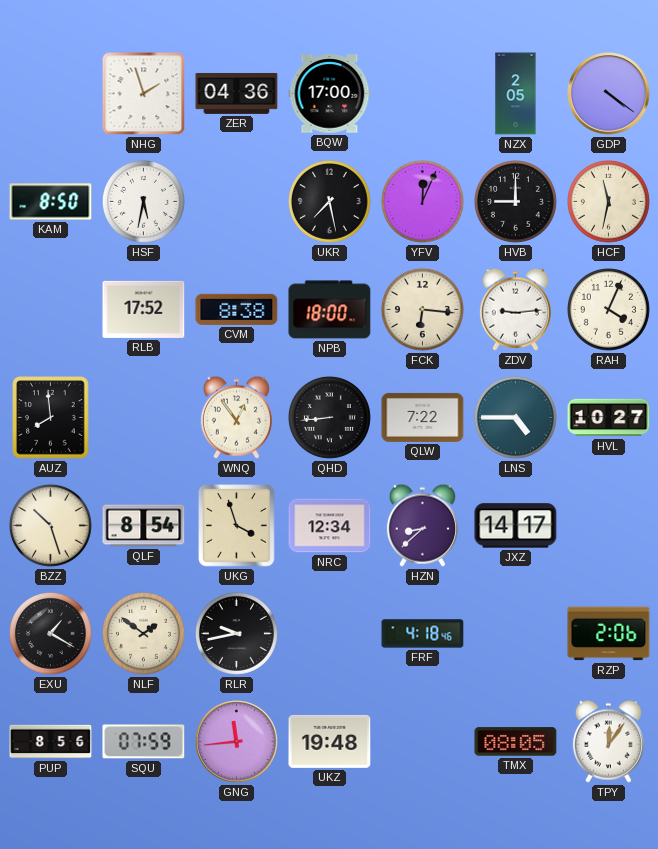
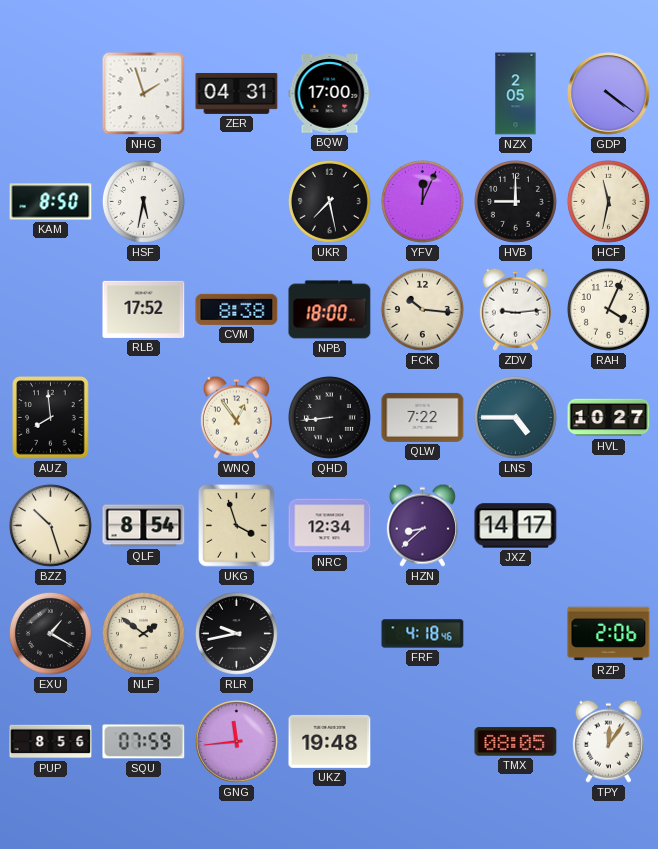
ZER: 04:36 -> 04:31
FCK: 6:16 -> 10:16
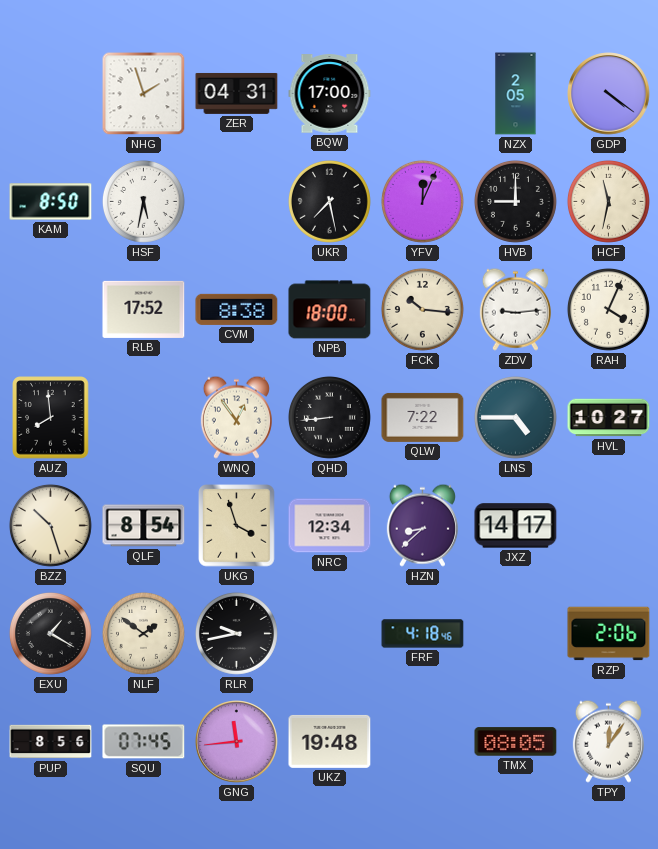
SQU: 07:59 -> 07:45
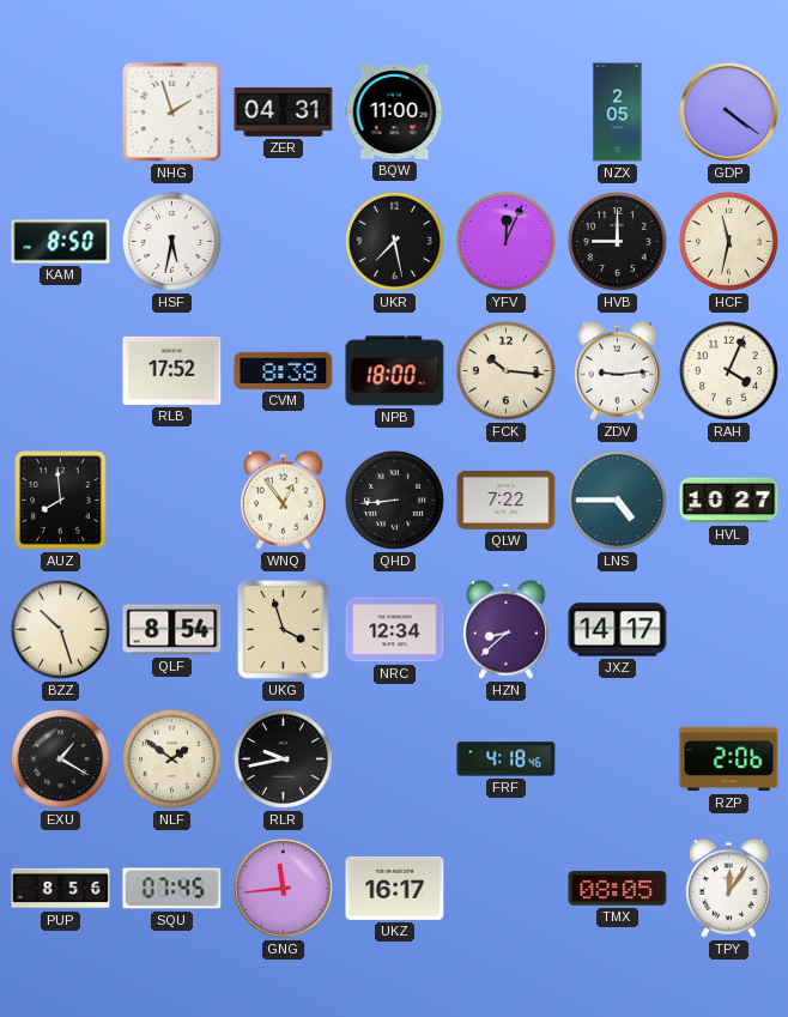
BQW: 17:00 -> 11:00
UKZ: 19:48 -> 16:17
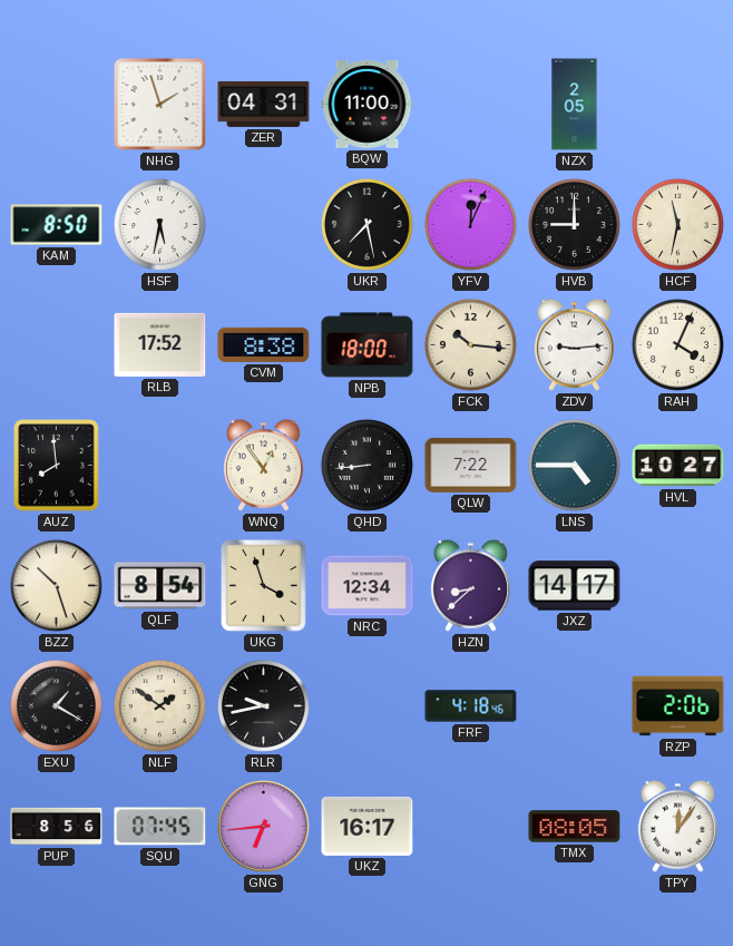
GDP: 4:21 -> none
GNG: 11:44 -> 6:44
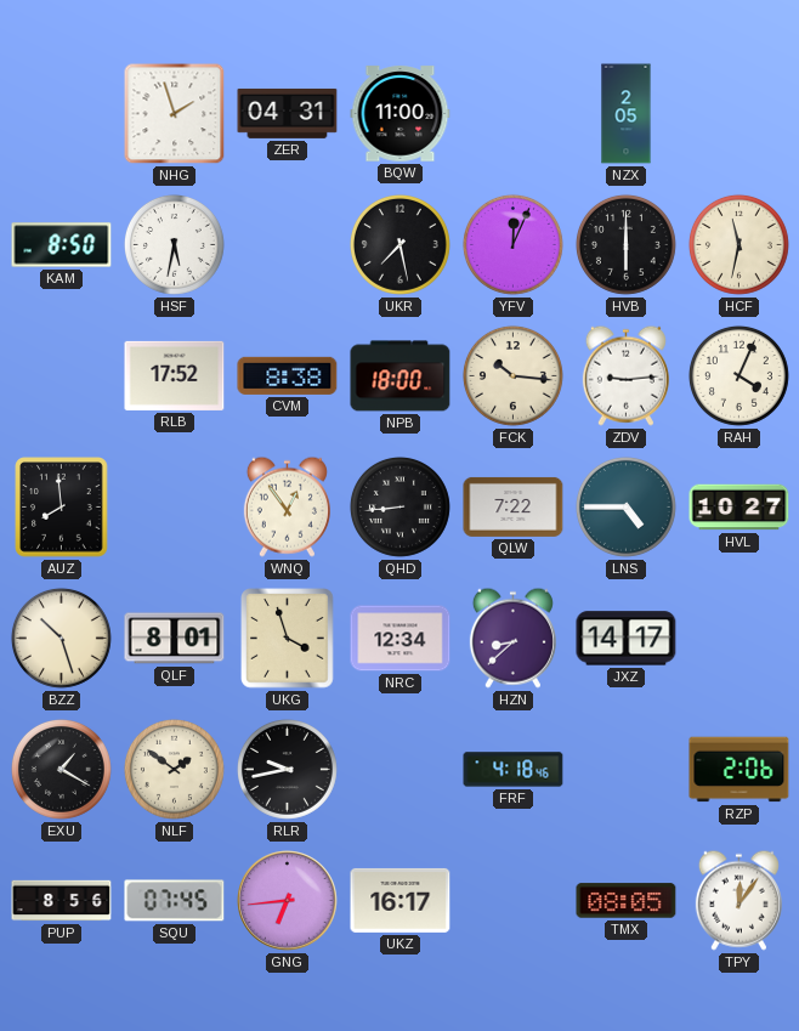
HVB: 9:00 -> 6:00
QLF: 8:54 -> 8:01
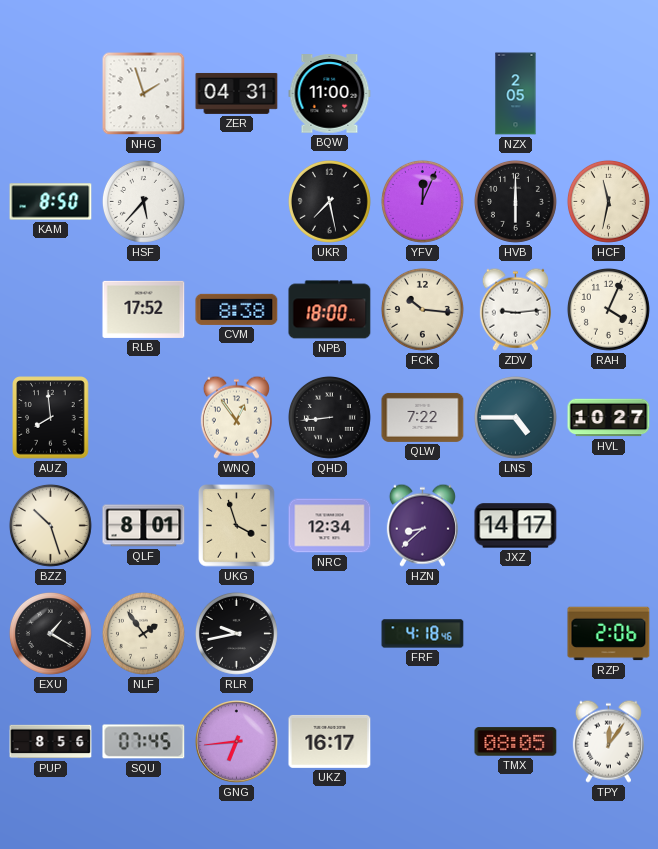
HSF: 5:32 -> 5:37
NLF: 1:51 -> 1:54
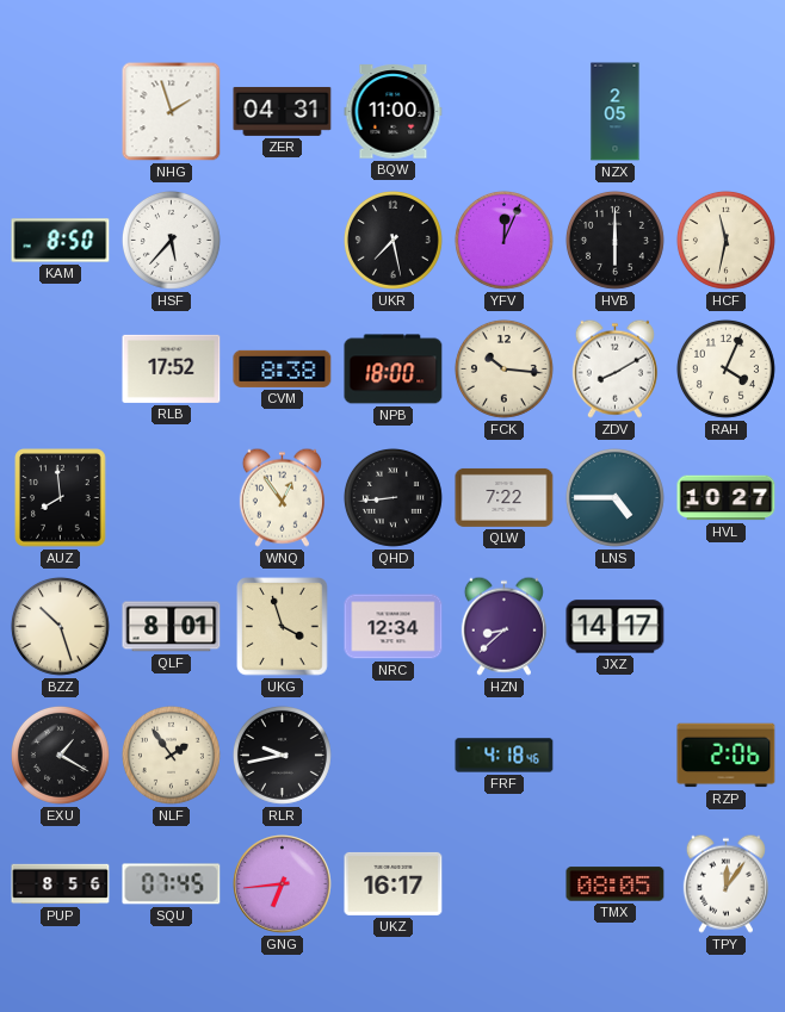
ZDV: 9:14 -> 8:10
